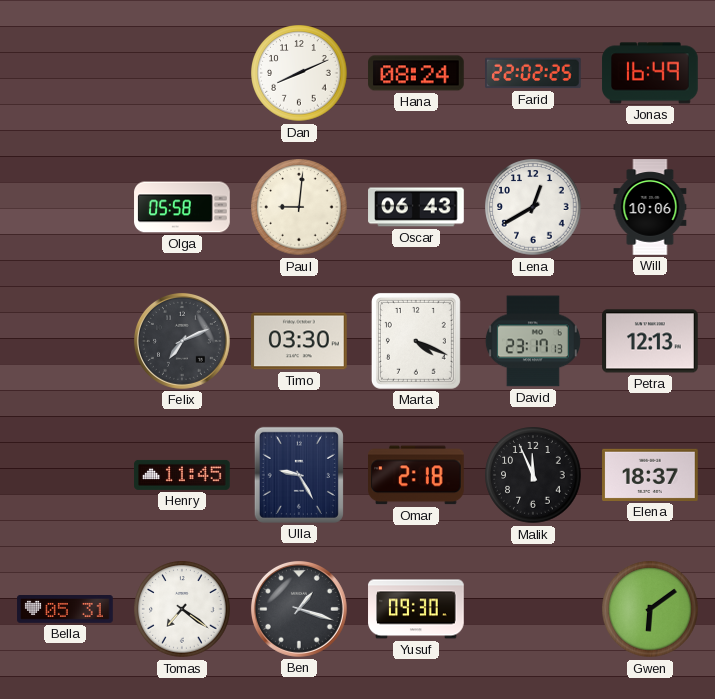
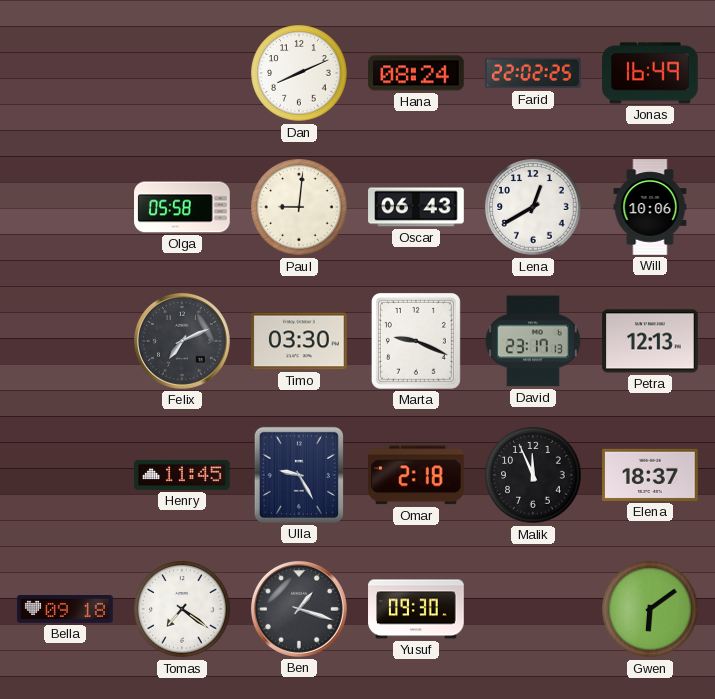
Marta: 4:19 -> 9:19
Bella: 05:31 -> 09:18
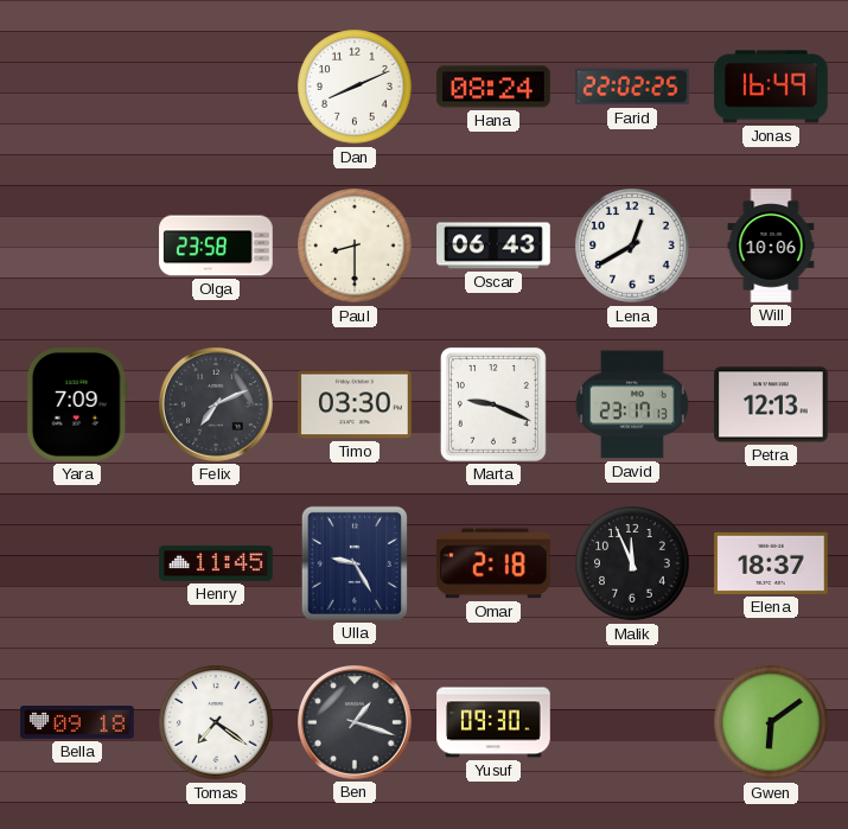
Olga: 05:58 -> 23:58
Paul: 9:01 -> 8:30
Yara: none -> 7:09
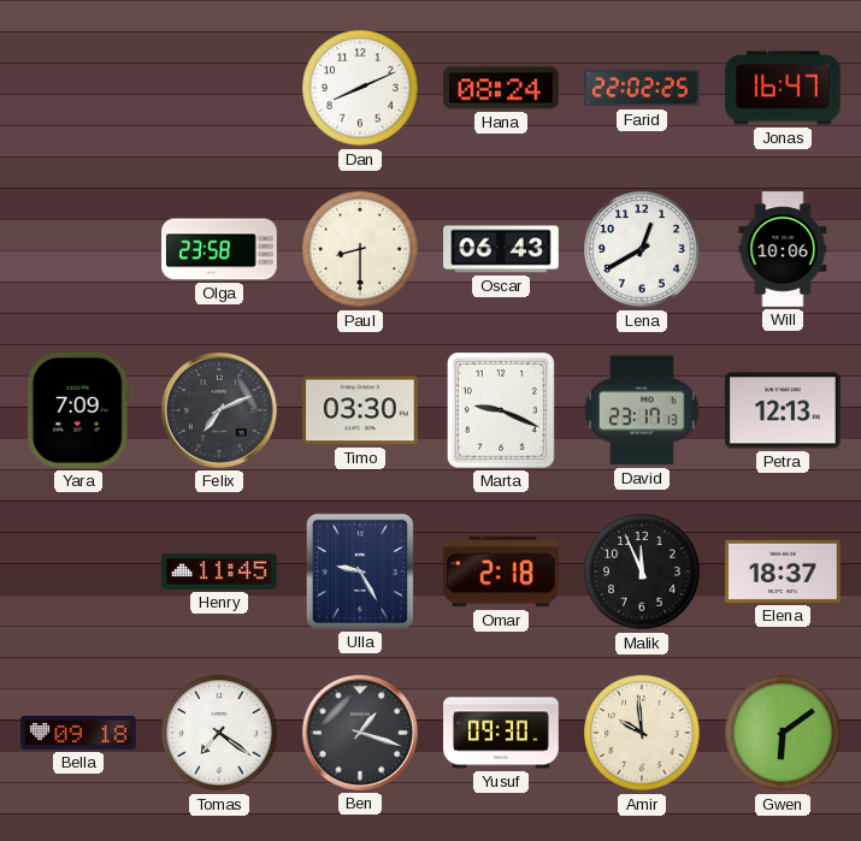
Jonas: 16:49 -> 16:47
Amir: none -> 9:59
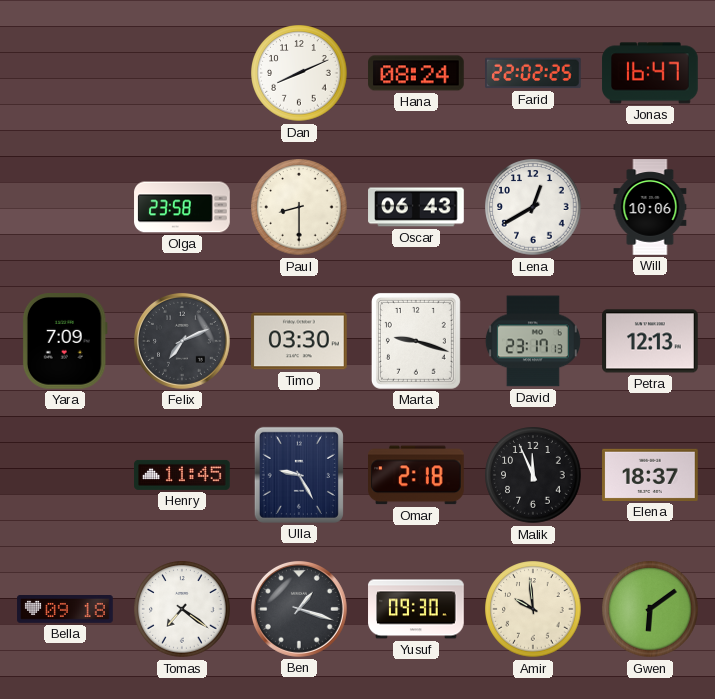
Marta: 9:19 -> 9:18
